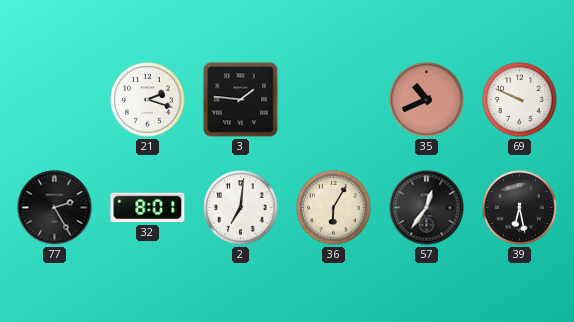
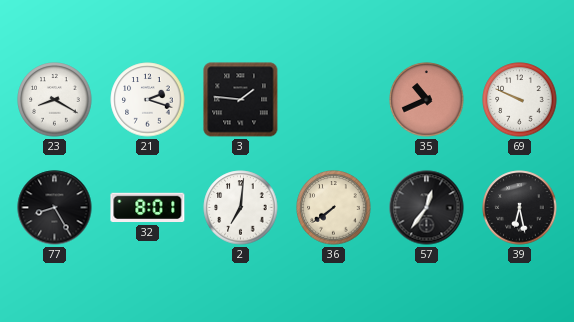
23: none -> 8:20
77: 2:25 -> 8:25
36: 6:05 -> 7:39
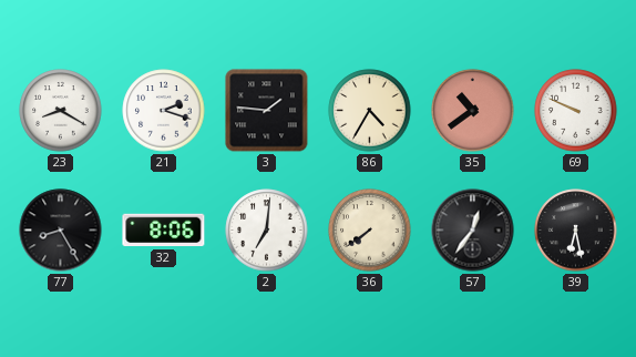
86: none -> 4:35
35: 10:41 -> 10:39
32: 8:01 -> 8:06
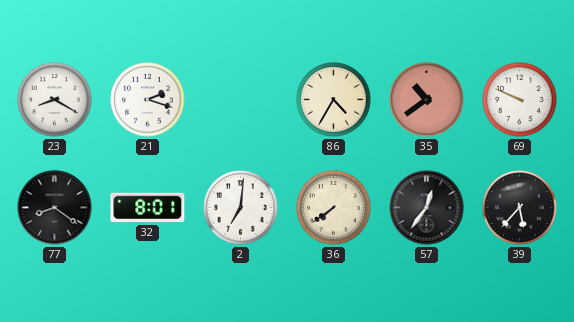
3: 1:46 -> none
77: 8:25 -> 8:21
32: 8:06 -> 8:01
39: 6:28 -> 5:37
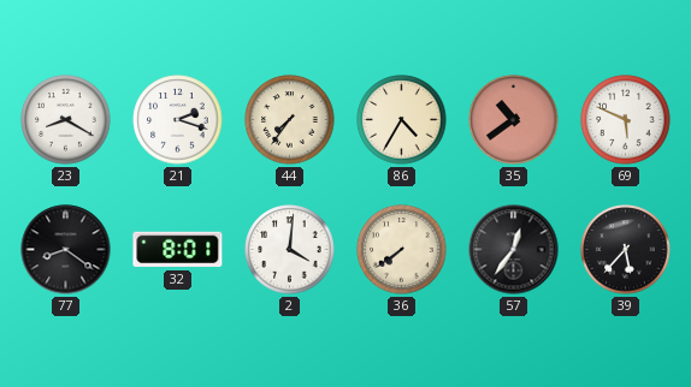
44: none -> 7:36
69: 9:49 -> 5:49
2: 7:01 -> 4:01
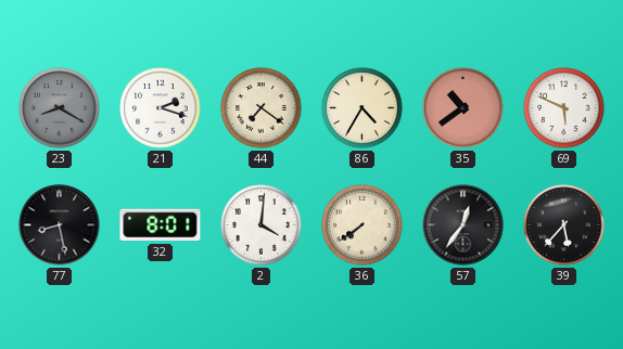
23 dial: white -> grey
44: 7:36 -> 7:21
77: 8:21 -> 8:28
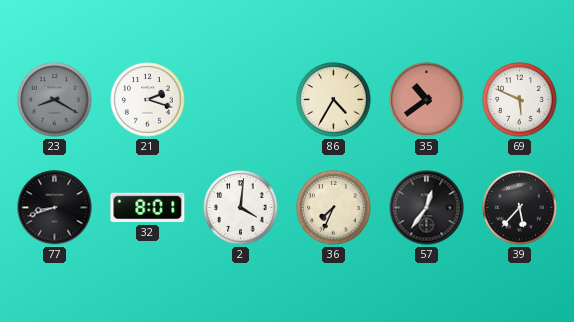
44: 7:21 -> none
77: 8:28 -> 8:42
36: 7:39 -> 7:34
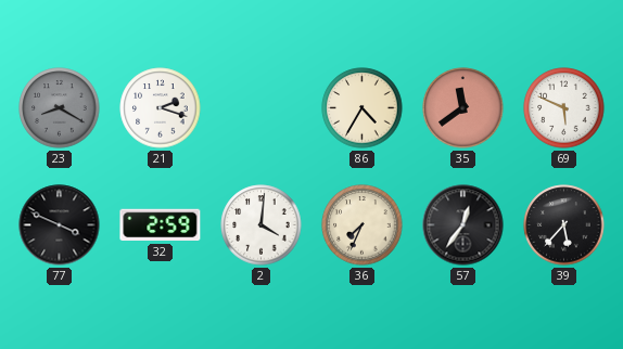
35: 10:39 -> 11:39
77: 8:42 -> 3:49
32: 8:01 -> 2:59
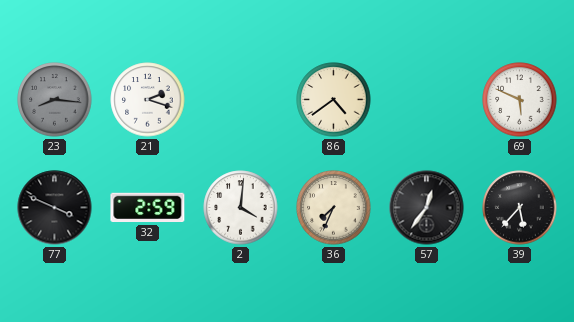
23: 8:20 -> 8:16
86: 4:35 -> 4:39
35: 11:39 -> none
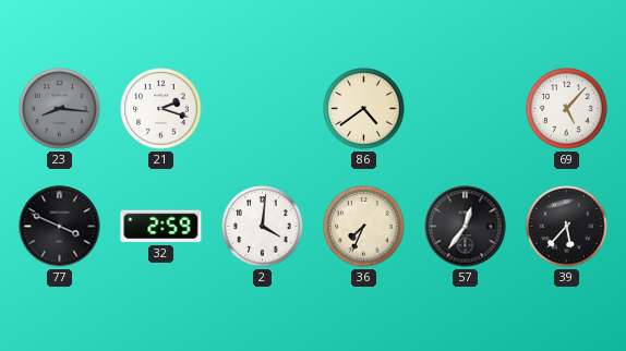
69: 5:49 -> 5:07
